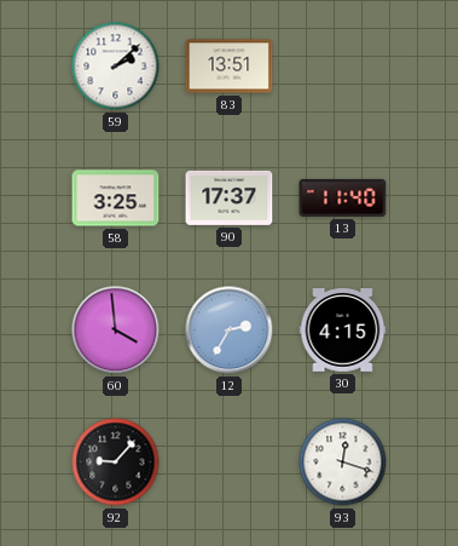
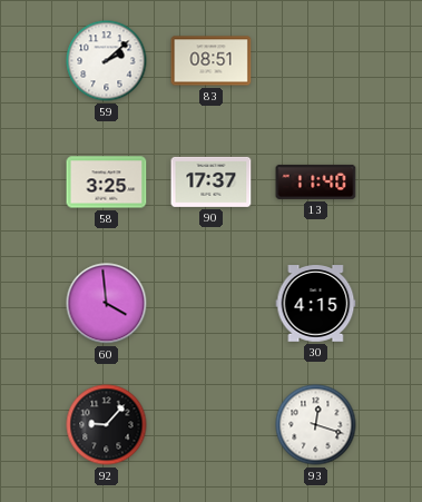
83: 13:51 -> 08:51
12: 2:35 -> none
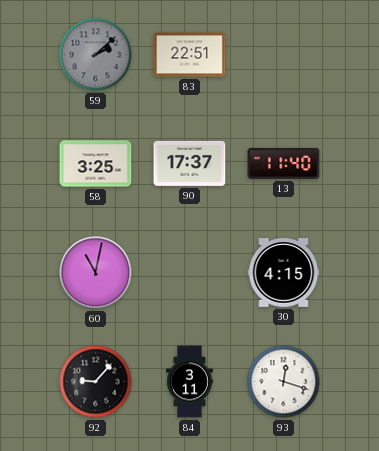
59 dial: white -> grey
83: 08:51 -> 22:51
60: 3:59 -> 11:02
84: none -> 3:11
